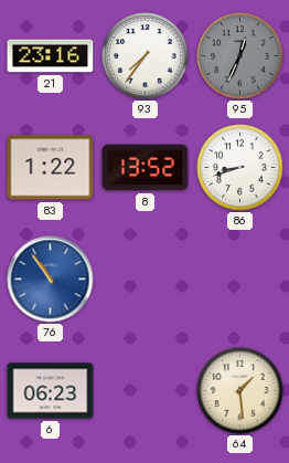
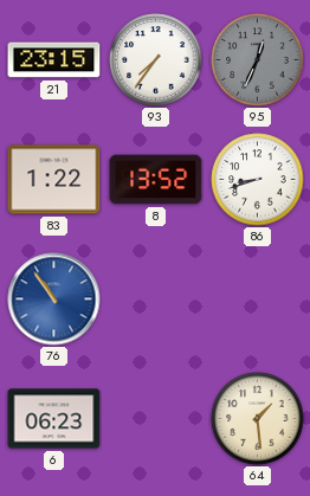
21: 23:16 -> 23:15
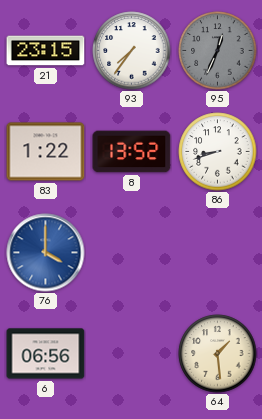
76: 10:54 -> 4:00
6: 06:23 -> 06:56
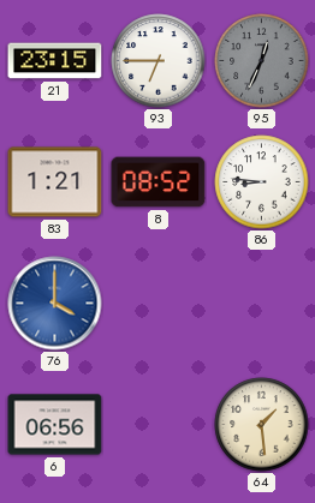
93: 7:36 -> 6:45
83: 1:22 -> 1:21
8: 13:52 -> 08:52
86: 8:42 -> 8:46
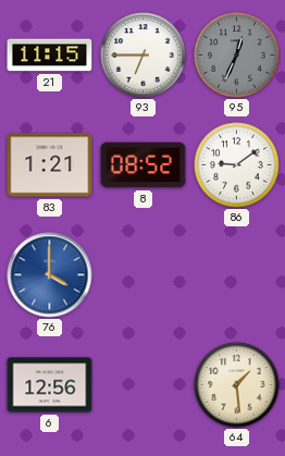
21: 23:15 -> 11:15
86: 8:46 -> 9:09
6: 06:56 -> 12:56
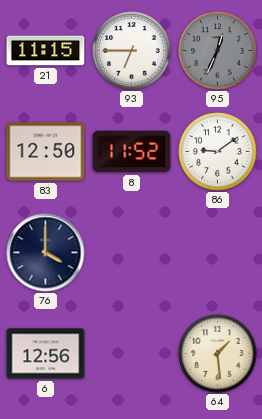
83: 1:21 -> 12:50
8: 08:52 -> 11:52
76 dial: blue -> navy
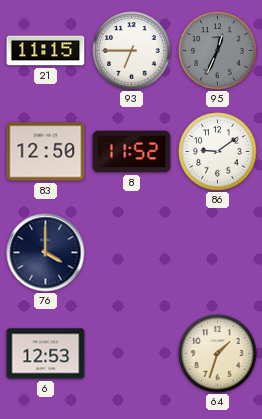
6: 12:56 -> 12:53
64: 1:29 -> 1:33
